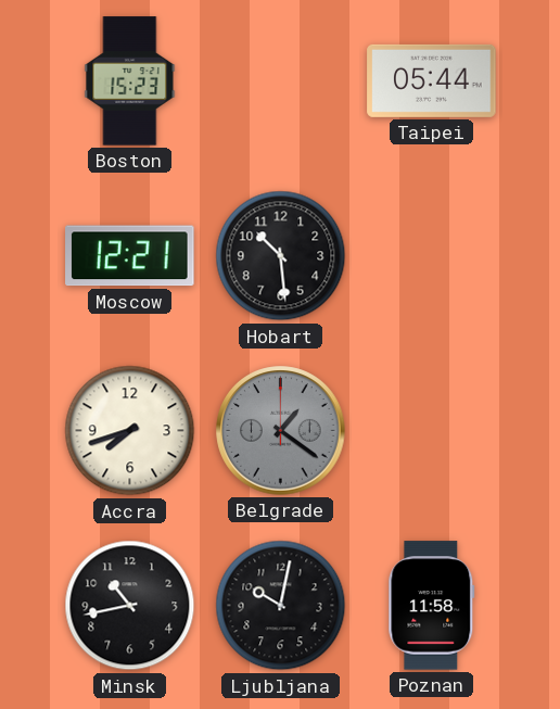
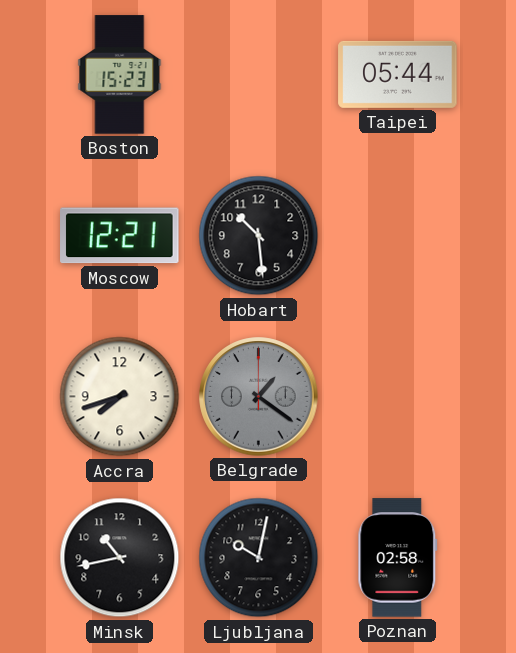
Poznan: 11:58 -> 02:58
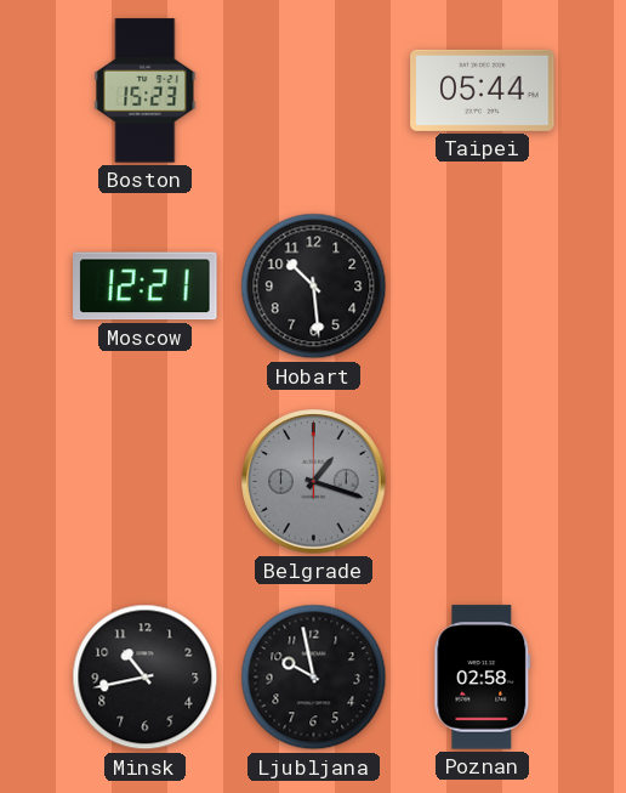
Accra: 7:42 -> none
Belgrade: 1:21 -> 1:18
Ljubljana: 10:02 -> 9:58
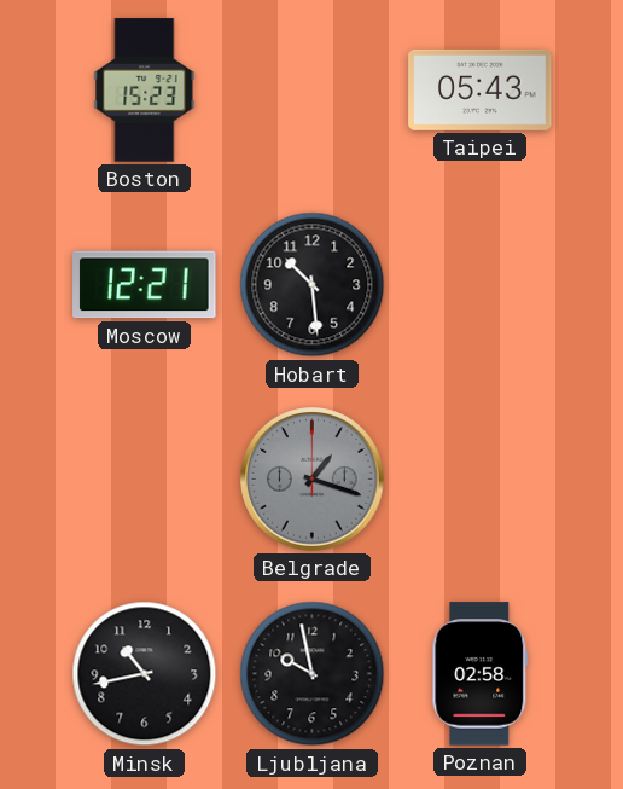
Taipei: 05:44 -> 05:43
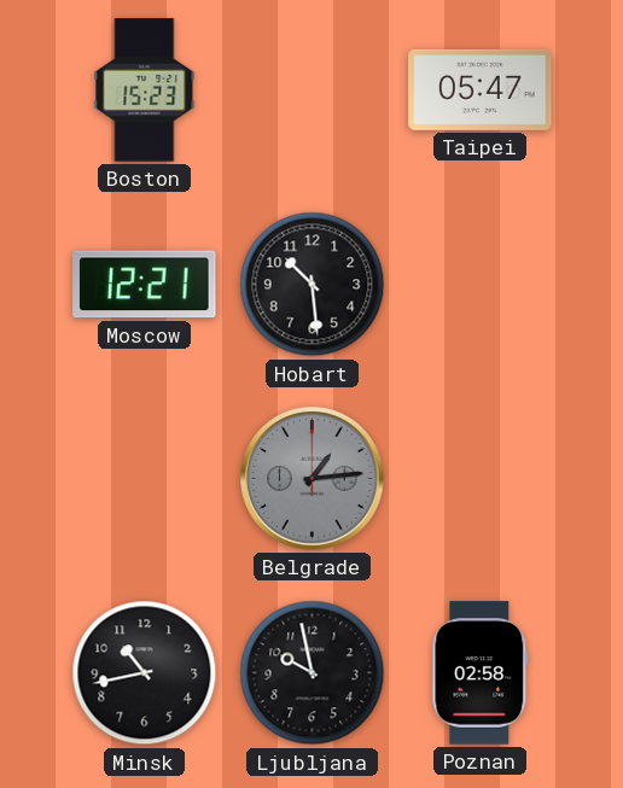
Taipei: 05:43 -> 05:47
Belgrade: 1:18 -> 1:14
